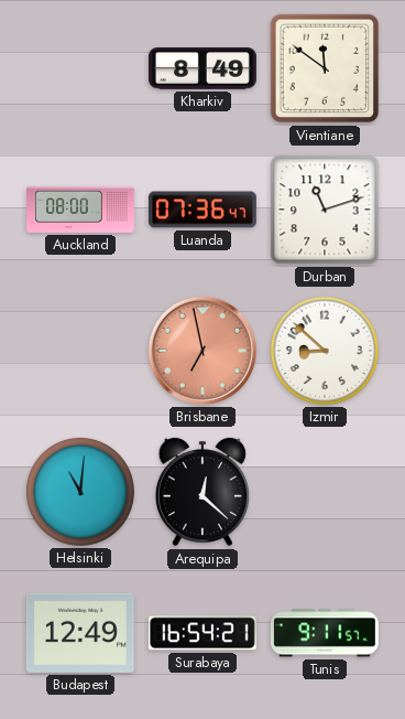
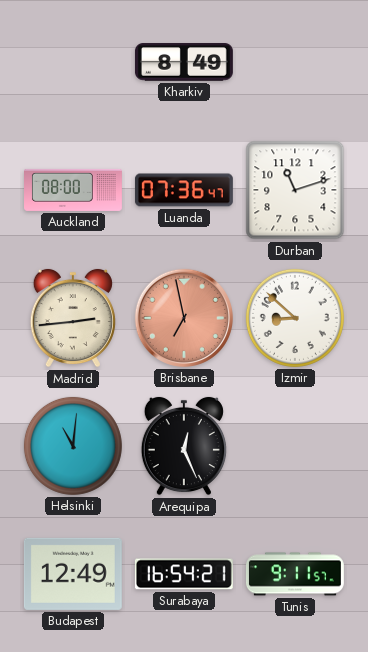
Vientiane: 11:51 -> none
Madrid: none -> 2:44
Arequipa: 12:22 -> 12:26
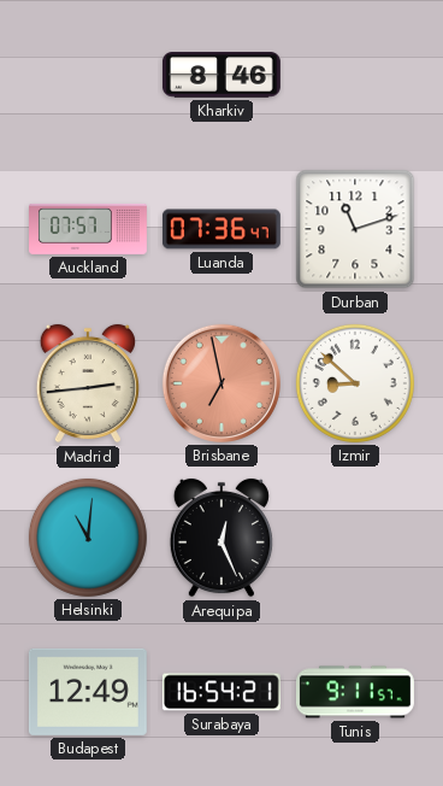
Kharkiv: 8:49 -> 8:46
Auckland: 08:00 -> 07:57
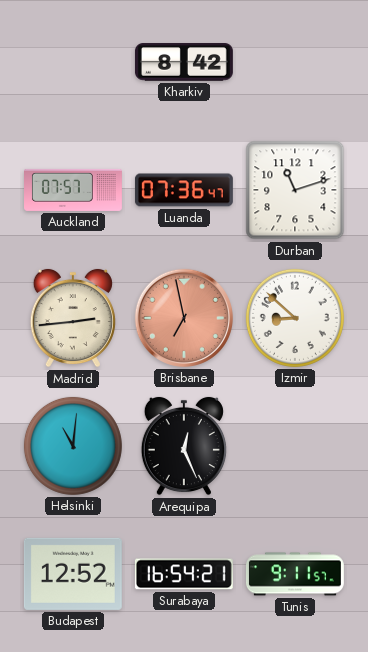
Kharkiv: 8:46 -> 8:42
Budapest: 12:49 -> 12:52
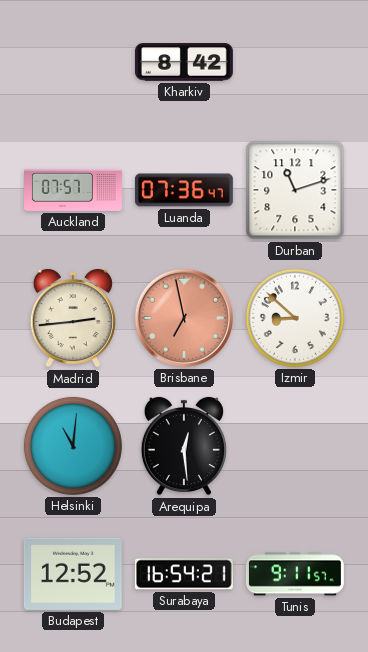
Arequipa: 12:26 -> 12:29
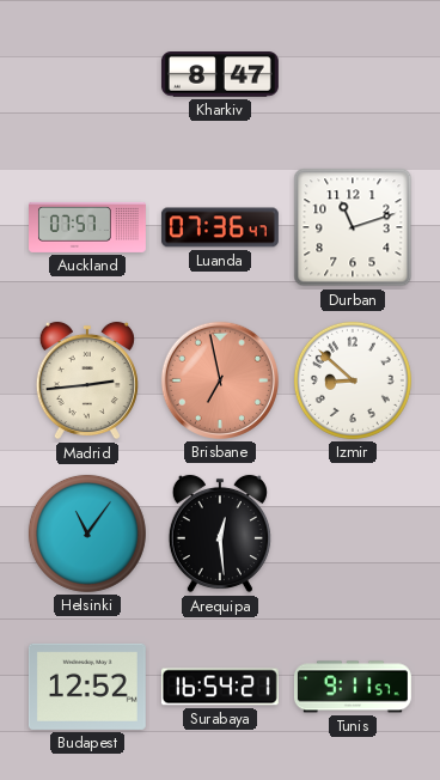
Kharkiv: 8:42 -> 8:47
Helsinki: 11:01 -> 11:06
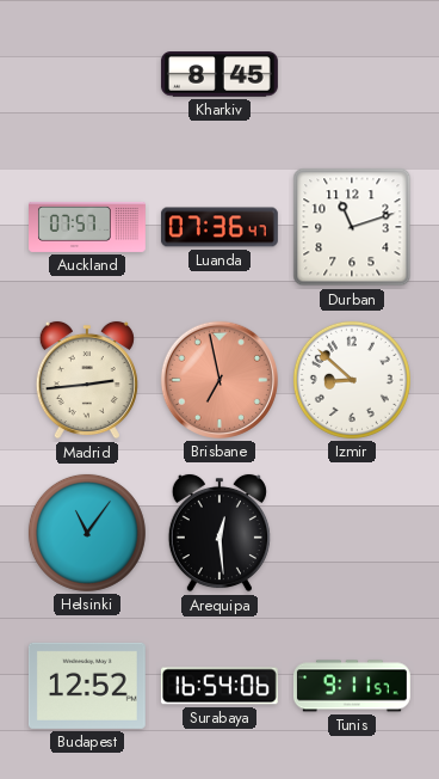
Kharkiv: 8:47 -> 8:45
Surabaya: 16:54:21 -> 16:54:06
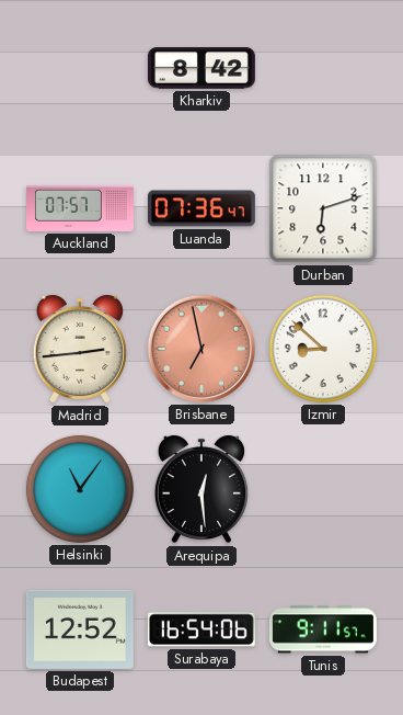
Kharkiv: 8:45 -> 8:42
Durban: 11:12 -> 6:12
